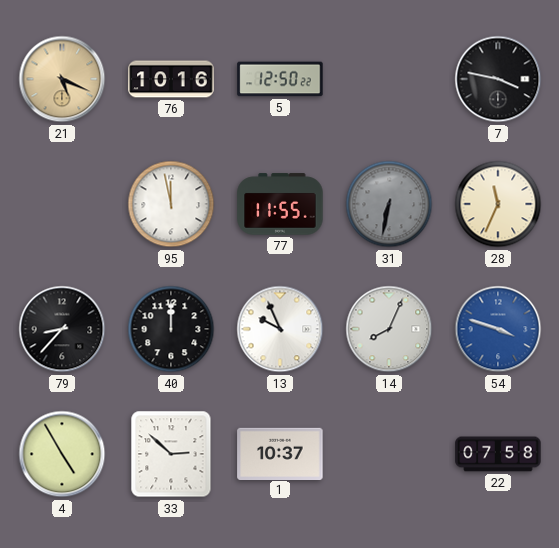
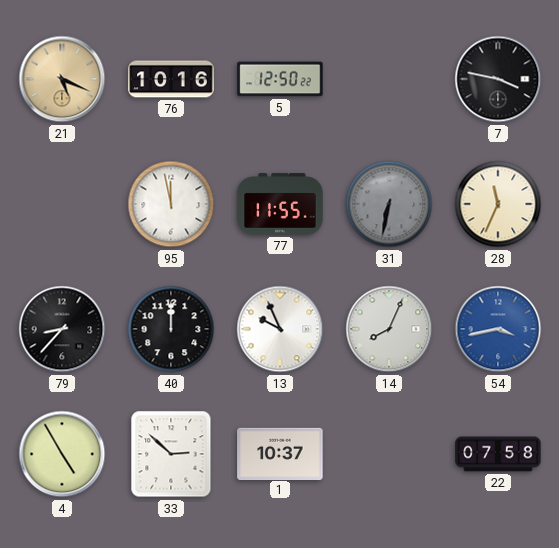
54: 3:48 -> 3:43
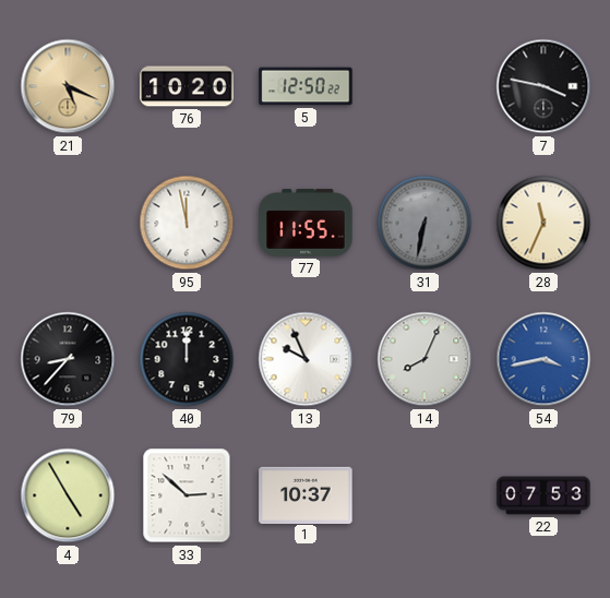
76: 10:16 -> 10:20
22: 07:58 -> 07:53
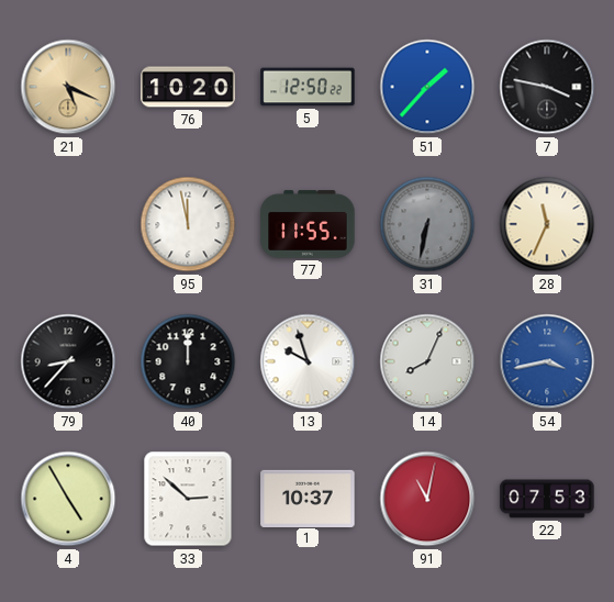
51: none -> 1:37
13: 9:56 -> 9:57
91: none -> 11:02
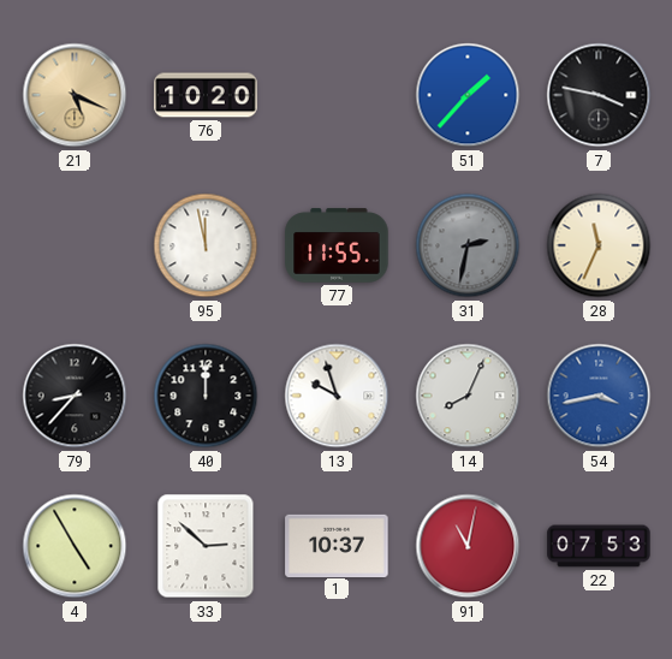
5: 12:50 -> none
31: 6:32 -> 2:32
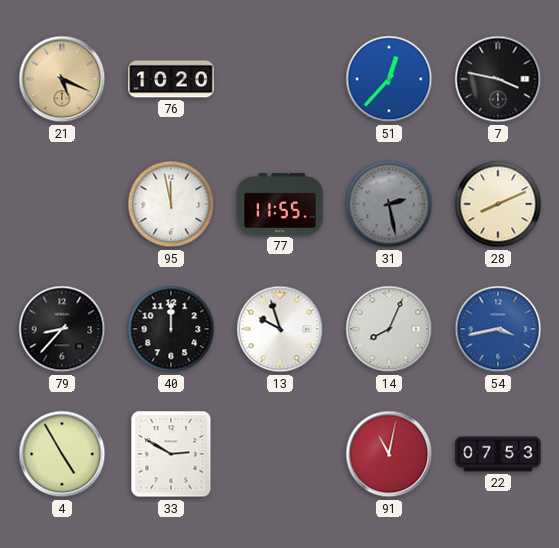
51: 1:37 -> 12:37
31: 2:32 -> 2:28
28: 11:34 -> 8:11
33: 2:52 -> 2:50
1: 10:37 -> none
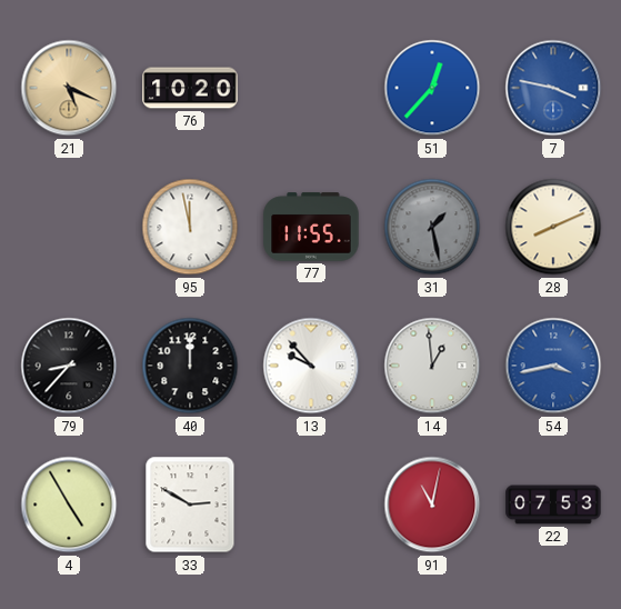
7 dial: black -> blue
31: 2:28 -> 1:28
13: 9:57 -> 9:53
14: 8:04 -> 12:59
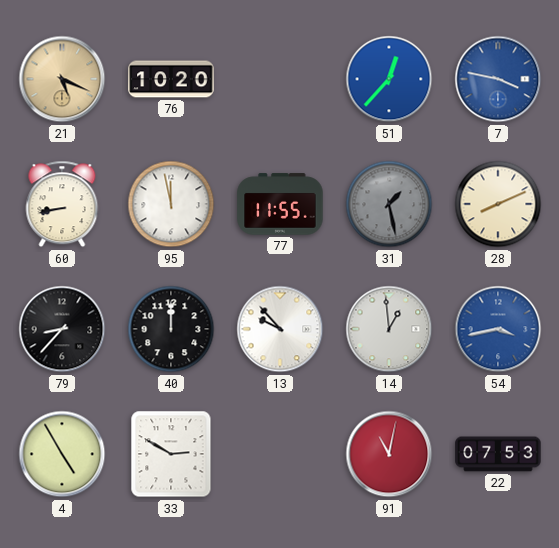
60: none -> 8:43
